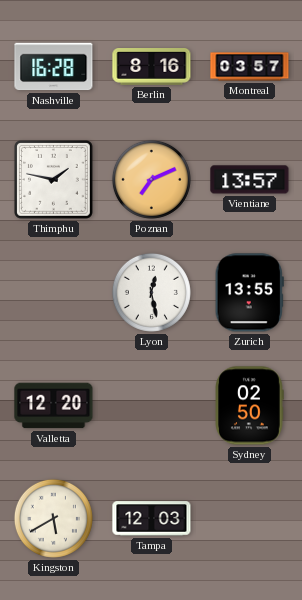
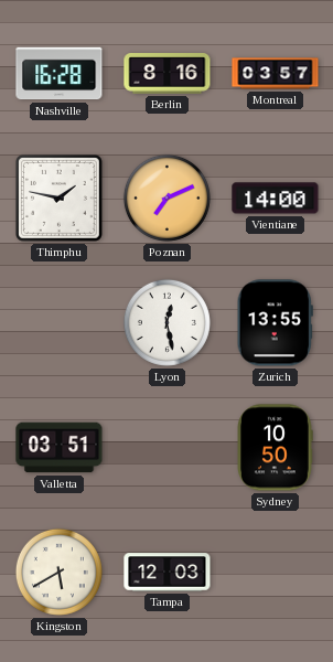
Vientiane: 13:57 -> 14:00
Valletta: 12:20 -> 03:51
Sydney: 02:50 -> 10:50
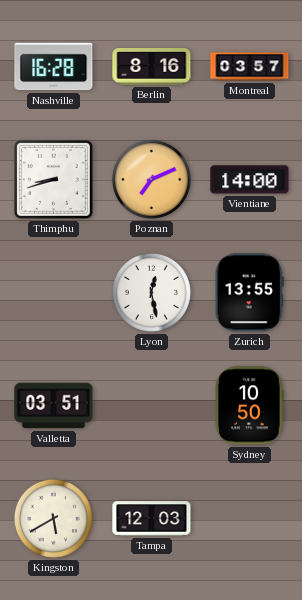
Thimphu: 1:47 -> 8:42
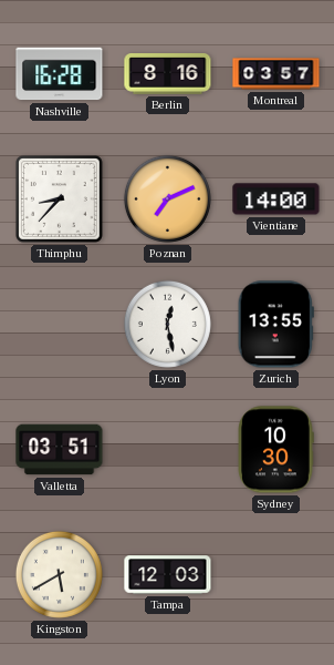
Thimphu: 8:42 -> 8:37
Sydney: 10:50 -> 10:30
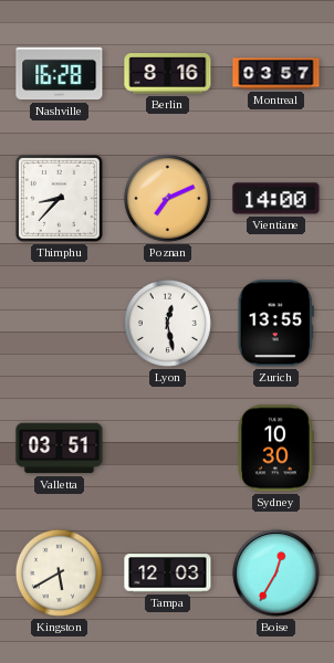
Boise: none -> 12:35
